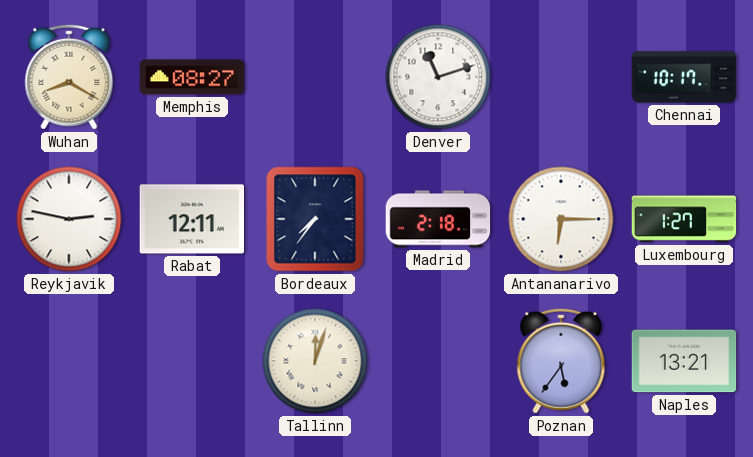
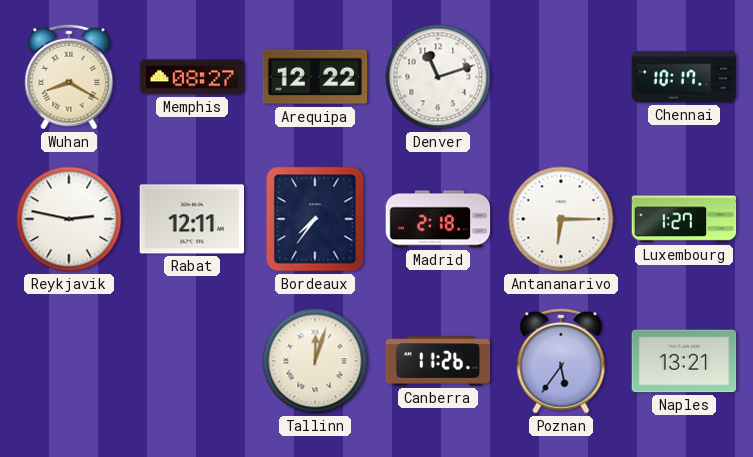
Arequipa: none -> 12:22
Canberra: none -> 11:26
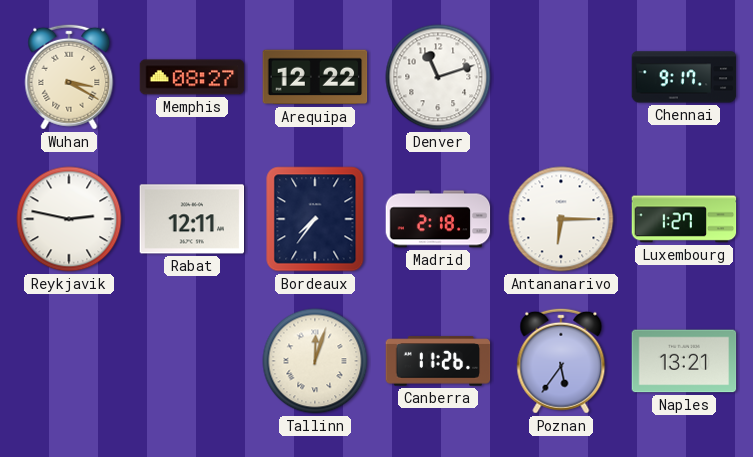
Wuhan: 8:20 -> 3:20
Chennai: 10:17 -> 9:17
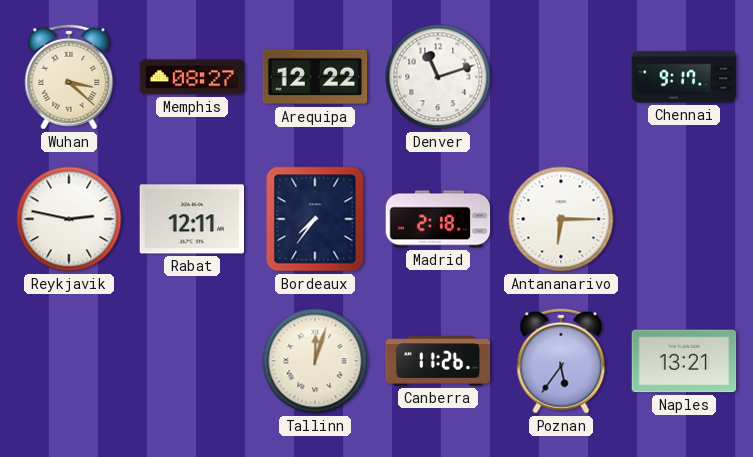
Wuhan: 3:20 -> 3:22
Luxembourg: 1:27 -> none
